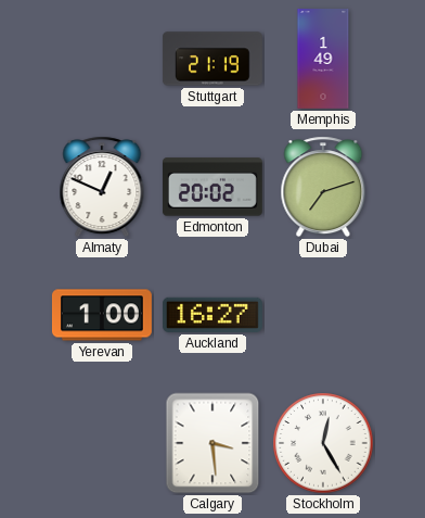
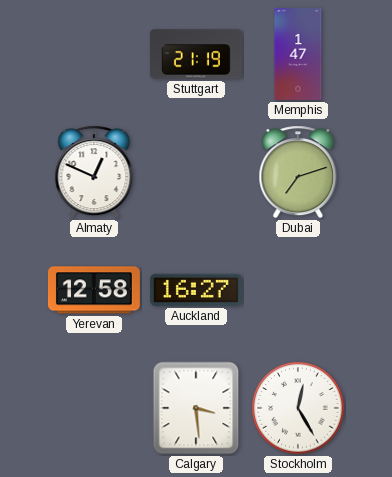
Memphis: 1:49 -> 1:47
Edmonton: 20:02 -> none
Yerevan: 1:00 -> 12:58
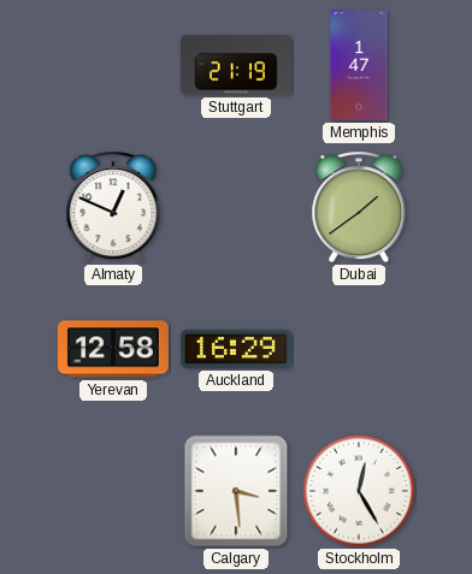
Dubai: 7:12 -> 1:39
Auckland: 16:27 -> 16:29
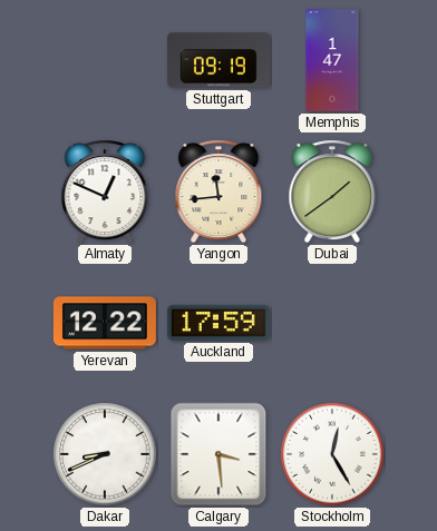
Stuttgart: 21:19 -> 09:19
Yangon: none -> 11:44
Yerevan: 12:58 -> 12:22
Auckland: 16:29 -> 17:59
Dakar: none -> 8:41
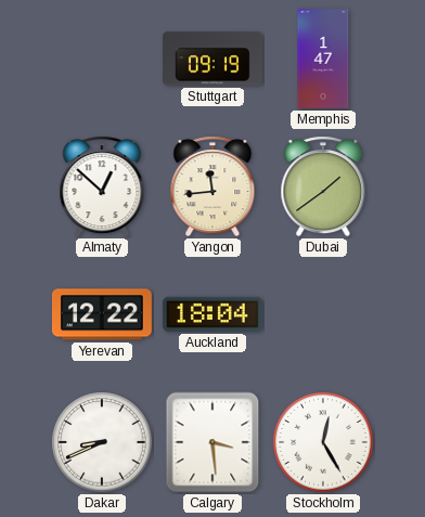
Almaty: 12:49 -> 12:52
Auckland: 17:59 -> 18:04
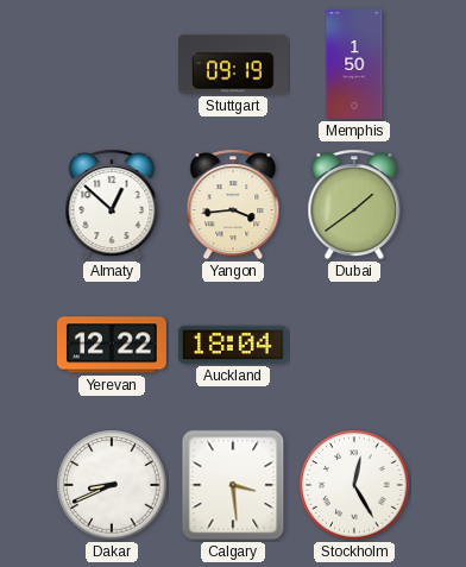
Memphis: 1:47 -> 1:50
Yangon: 11:44 -> 3:44
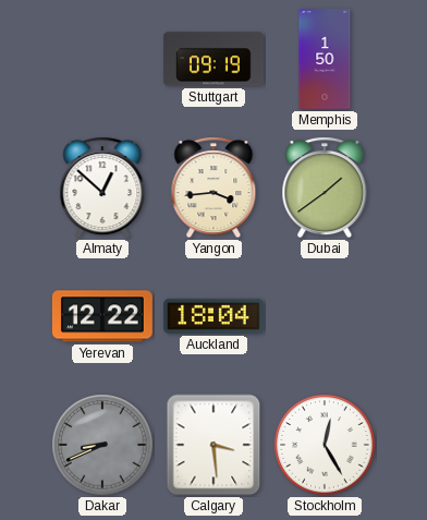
Dakar dial: white -> grey
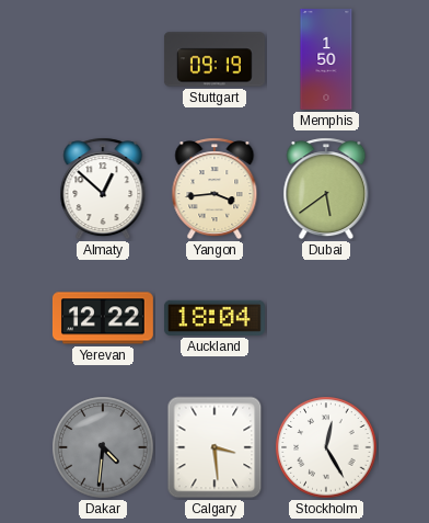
Dubai: 1:39 -> 5:39
Dakar: 8:41 -> 4:31
